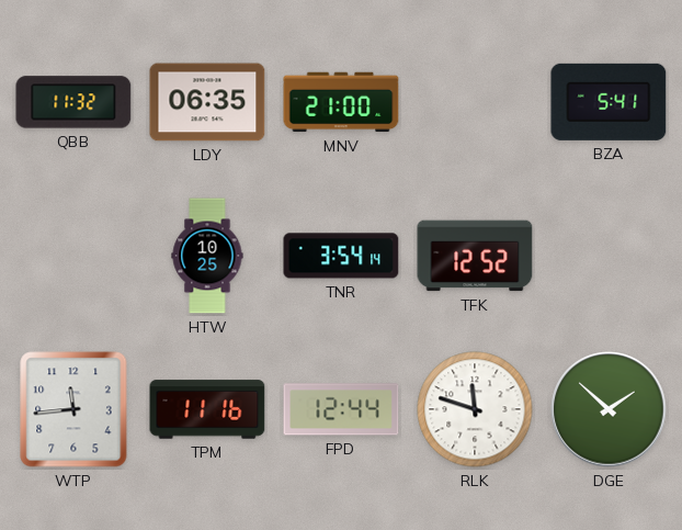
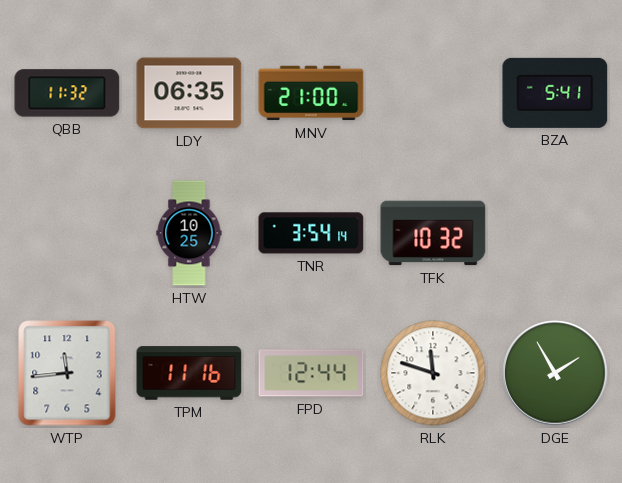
TFK: 12:52 -> 10:32
DGE: 1:52 -> 1:55
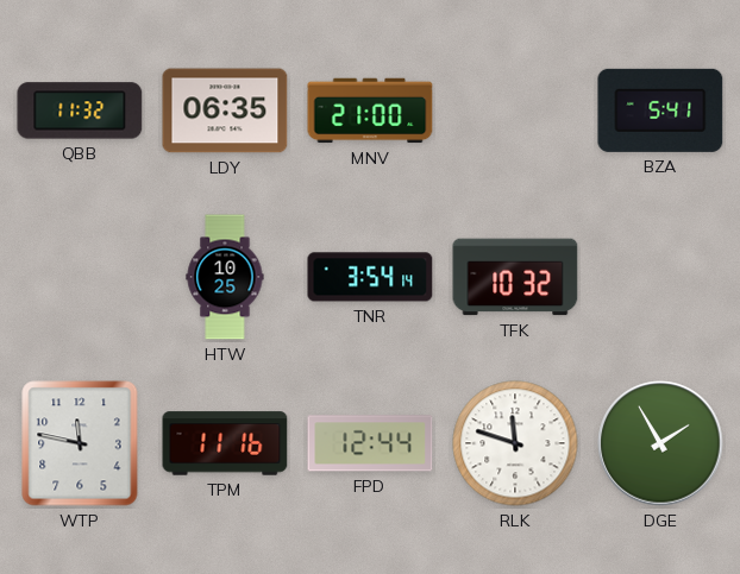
WTP: 11:44 -> 11:47
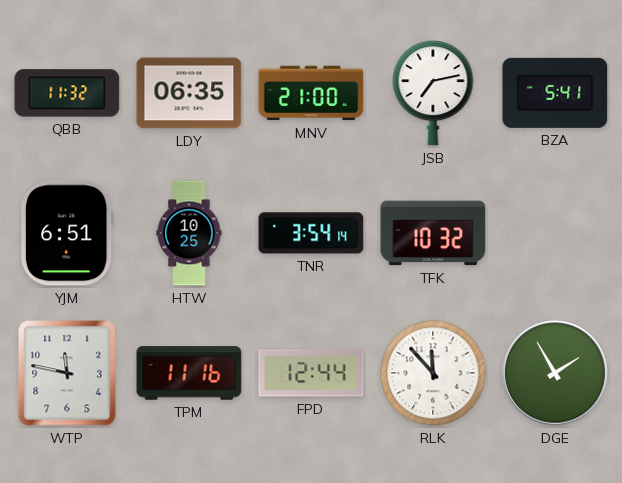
JSB: none -> 7:13
YJM: none -> 6:51
RLK: 11:48 -> 11:53
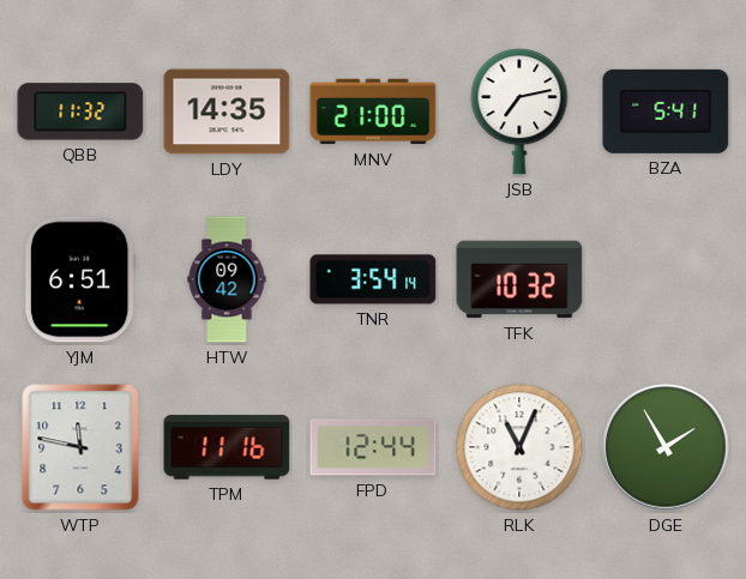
LDY: 06:35 -> 14:35
HTW: 10:25 -> 09:42
RLK: 11:53 -> 11:04
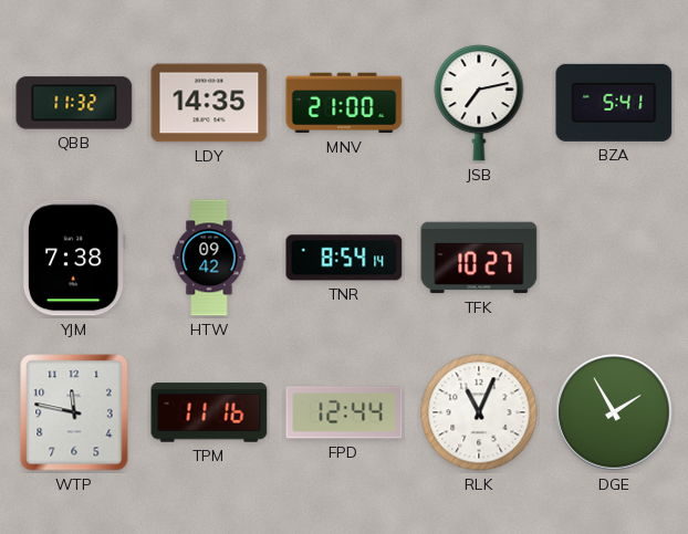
YJM: 6:51 -> 7:38
TNR: 3:54 -> 8:54
TFK: 10:32 -> 10:27
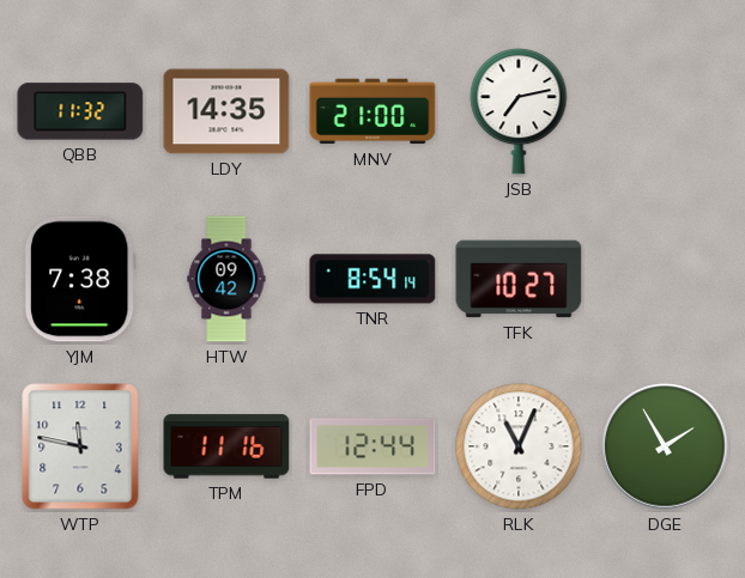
BZA: 5:41 -> none
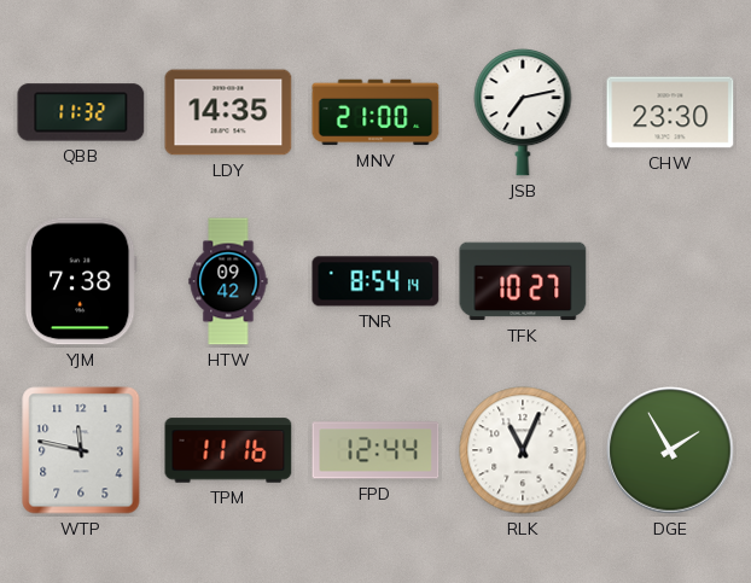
CHW: none -> 23:30
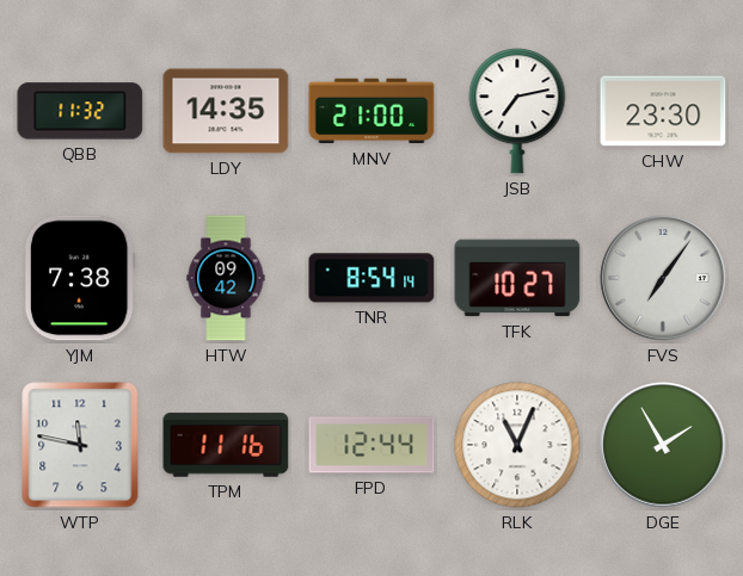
FVS: none -> 7:06
